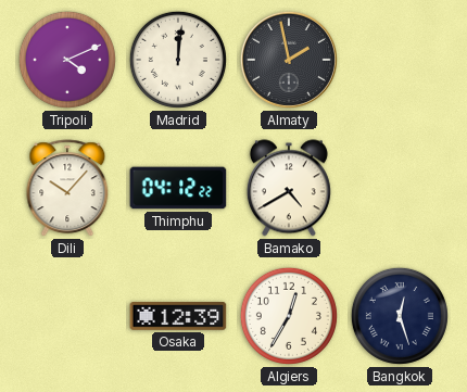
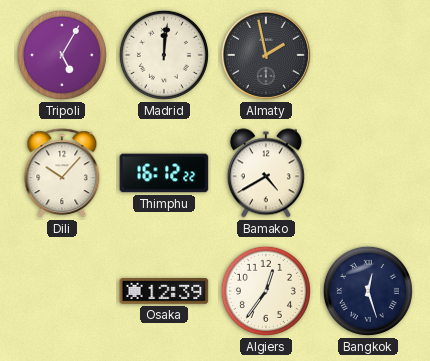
Tripoli: 4:11 -> 5:05
Thimphu: 04:12 -> 16:12
Algiers: 12:35 -> 12:36
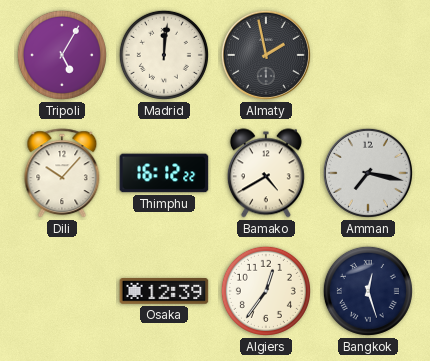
Amman: none -> 7:17
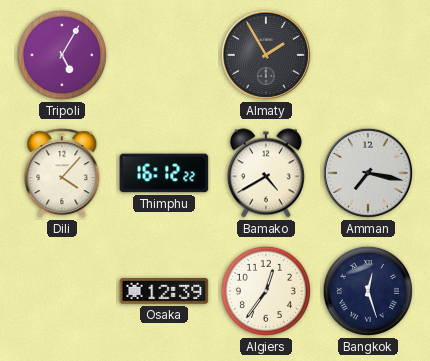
Madrid: 12:01 -> none
Almaty: 1:58 -> 1:55
Dili: 10:07 -> 4:07
